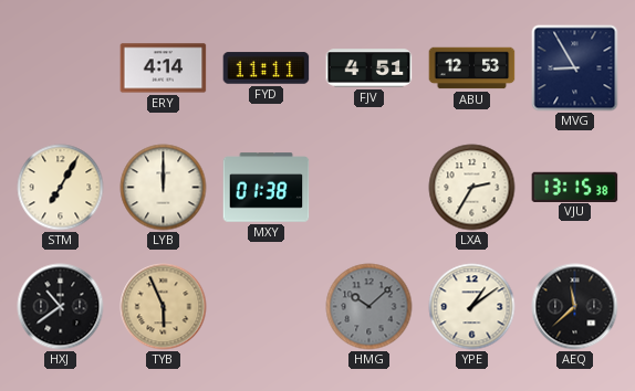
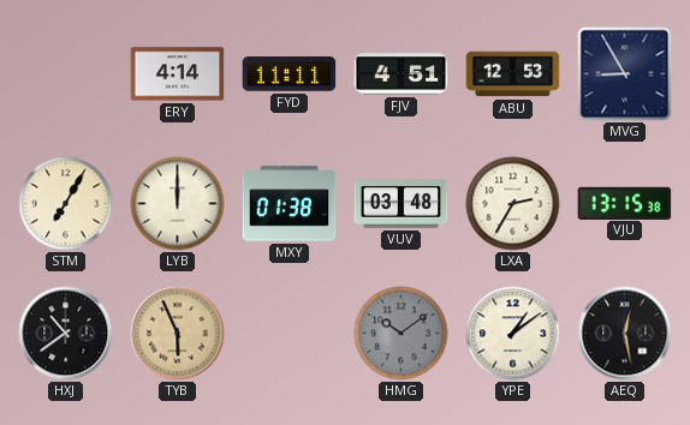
VUV: none -> 03:48
HMG: 10:08 -> 10:09
AEQ: 11:38 -> 12:28
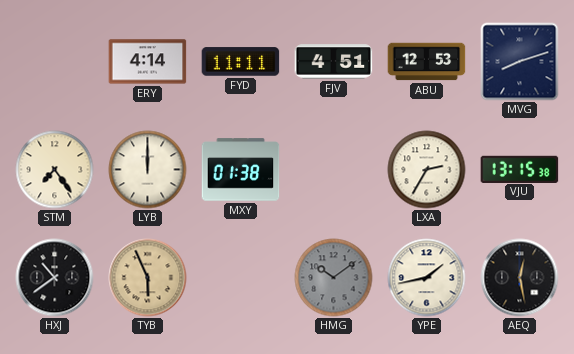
MVG: 8:55 -> 8:12
STM: 7:05 -> 7:24
VUV: 03:48 -> none
YPE: 1:09 -> 1:43
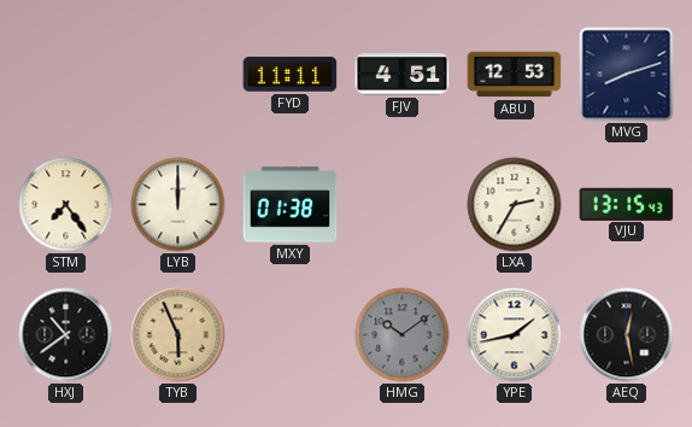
ERY: 4:14 -> none
VJU: 13:15:38 -> 13:15:43
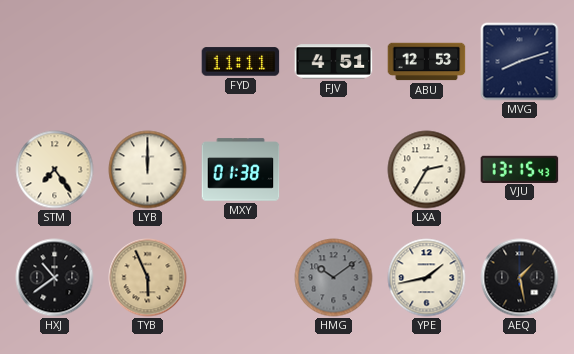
AEQ: 12:28 -> 1:28
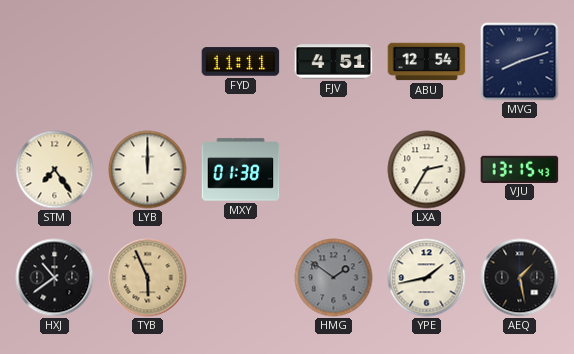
ABU: 12:53 -> 12:54
HMG: 10:09 -> 1:51
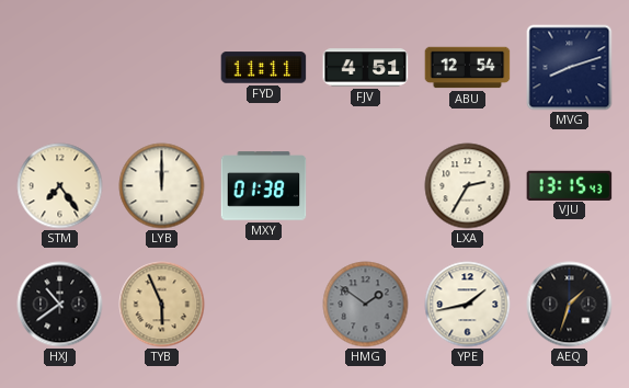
AEQ: 1:28 -> 1:33
